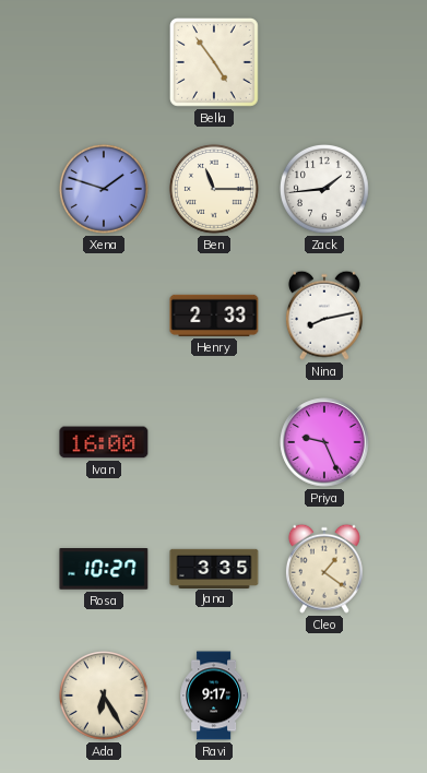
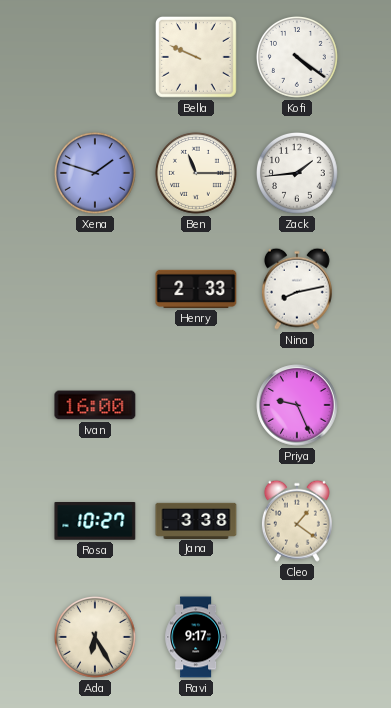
Bella: 4:54 -> 9:49
Kofi: none -> 4:21
Jana: 3:35 -> 3:38
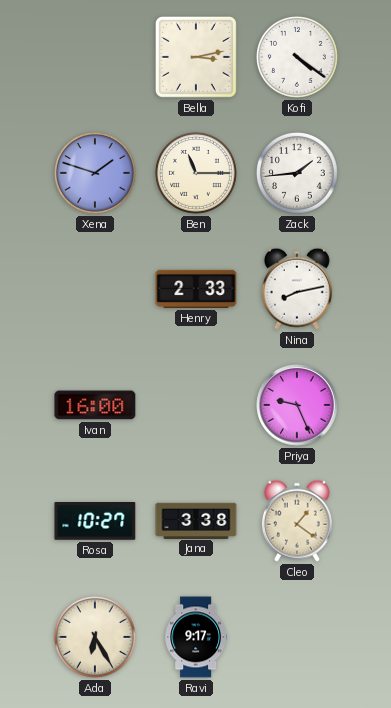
Bella: 9:49 -> 3:13
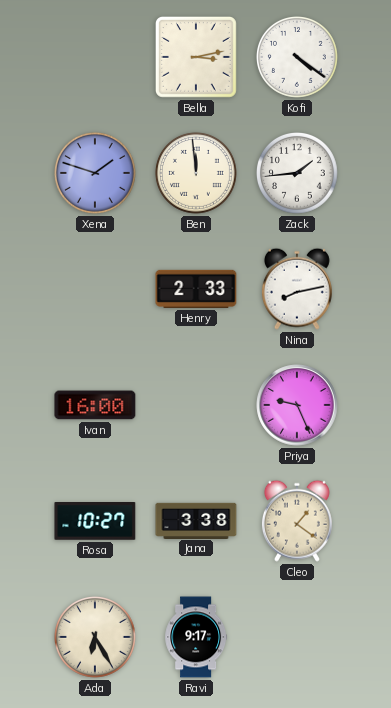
Ben: 11:15 -> 11:59
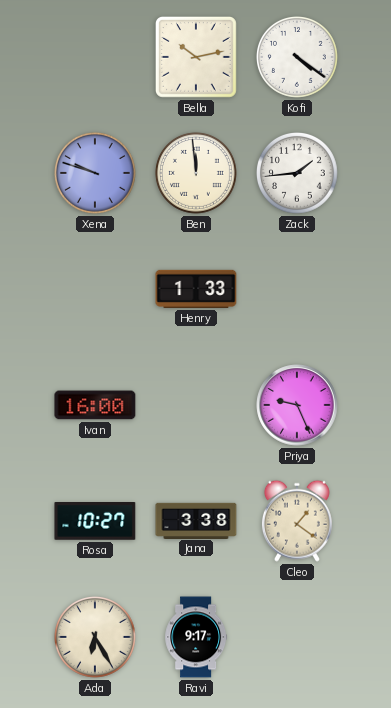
Bella: 3:13 -> 10:13
Xena: 1:48 -> 9:48
Henry: 2:33 -> 1:33
Nina: 8:13 -> none
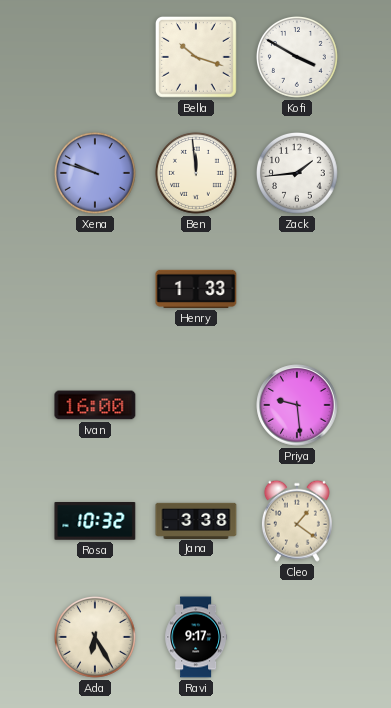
Bella: 10:13 -> 10:18
Kofi: 4:21 -> 3:50
Priya: 9:26 -> 9:29
Rosa: 10:27 -> 10:32
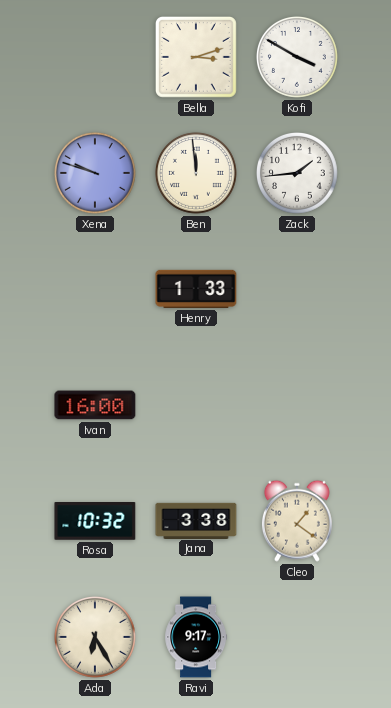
Bella: 10:18 -> 3:12
Priya: 9:29 -> none
